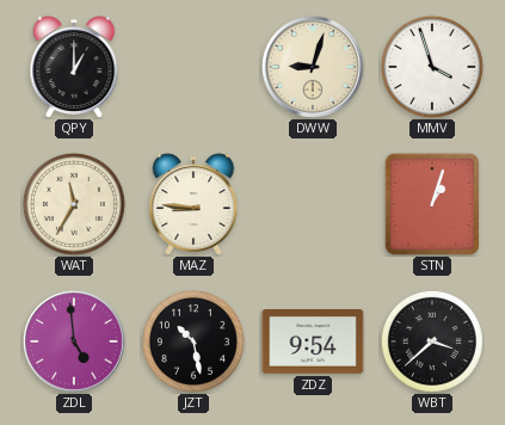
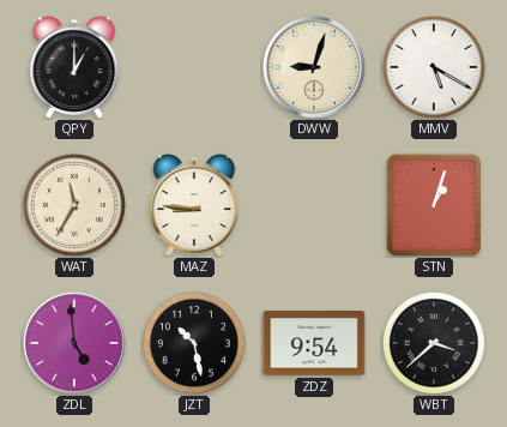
MMV: 3:57 -> 5:20
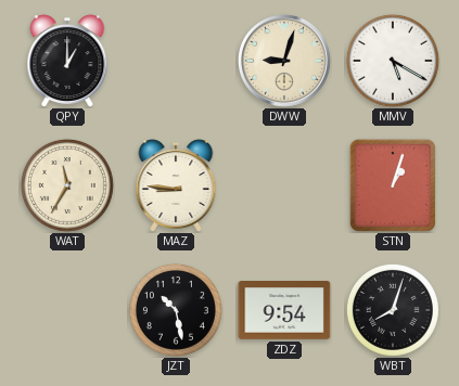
ZDL: 4:59 -> none
WBT: 3:38 -> 8:03
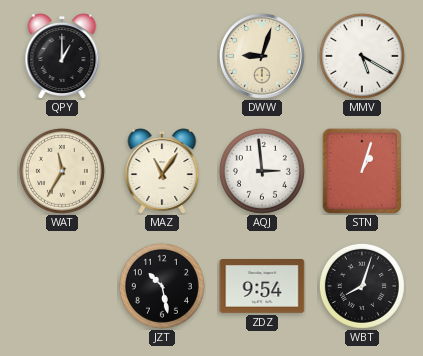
MAZ: 8:46 -> 11:06
AQJ: none -> 2:59
